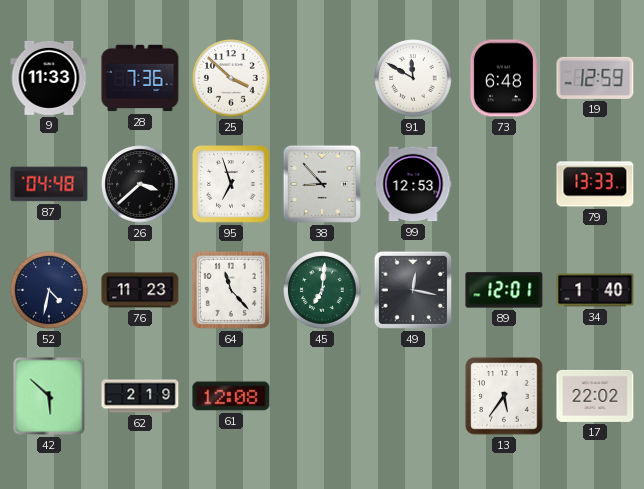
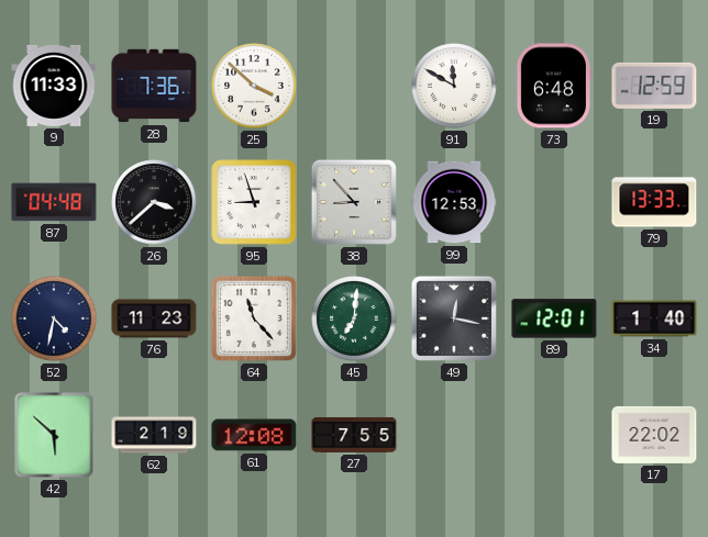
95: 6:57 -> 8:57
27: none -> 7:55
13: 5:36 -> none
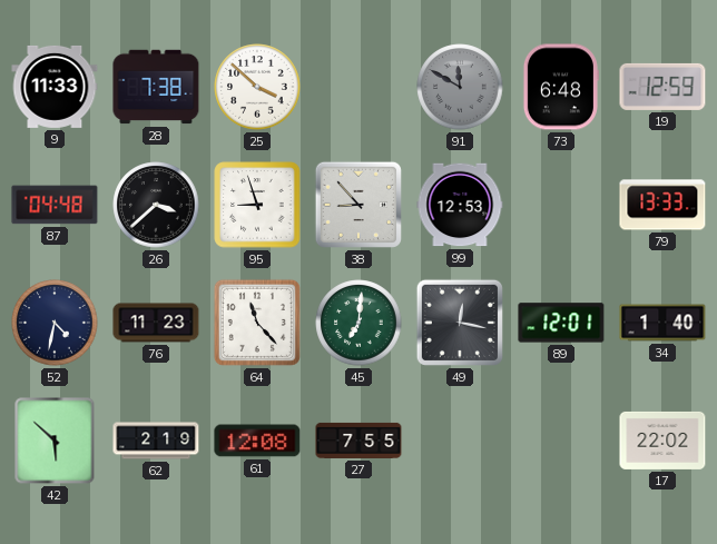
28: 7:36 -> 7:38
91 dial: white -> grey
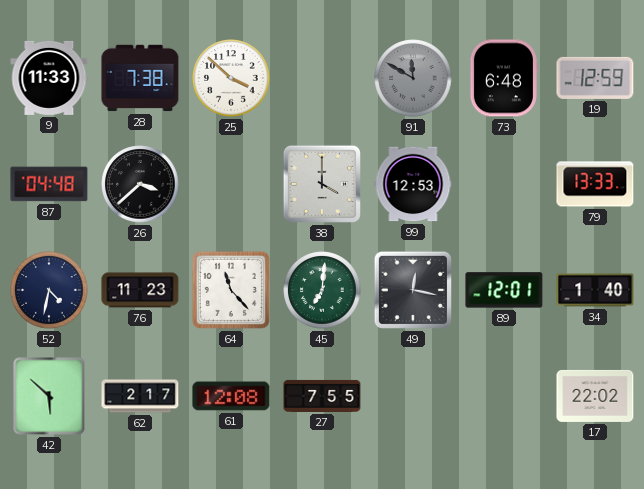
95: 8:57 -> none
38: 8:53 -> 4:00
62: 2:19 -> 2:17
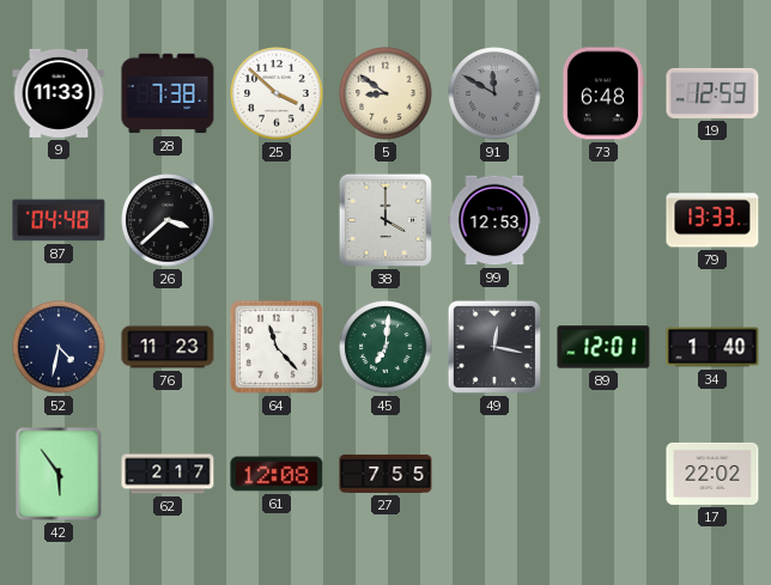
5: none -> 8:51
42: 5:52 -> 5:54
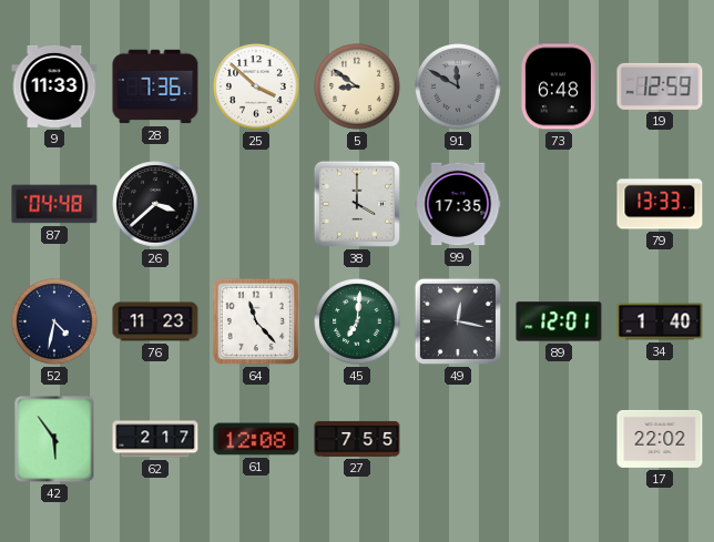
28: 7:38 -> 7:36
99: 12:53 -> 17:35
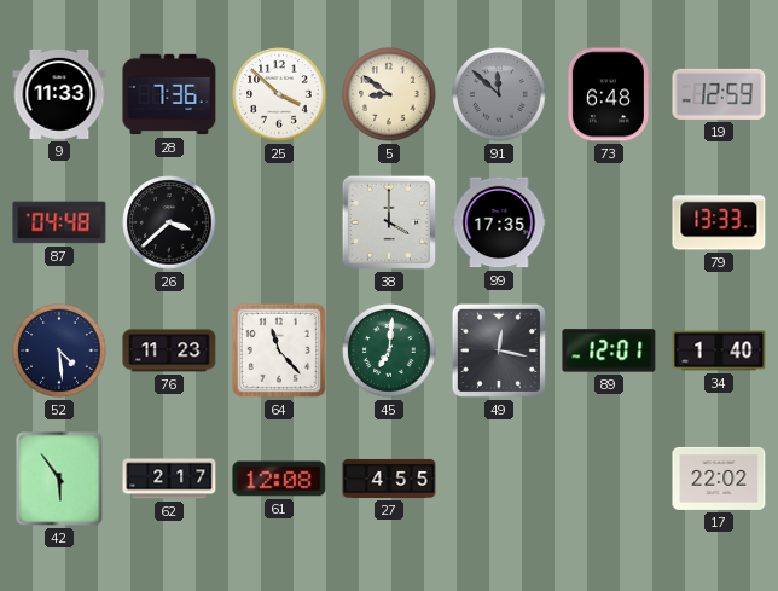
91: 11:50 -> 11:52
52: 4:32 -> 4:29
27: 7:55 -> 4:55
